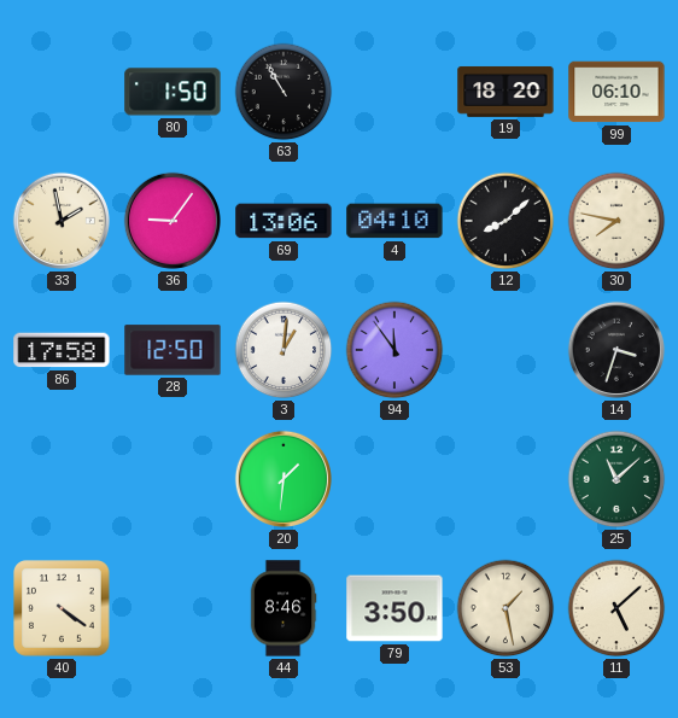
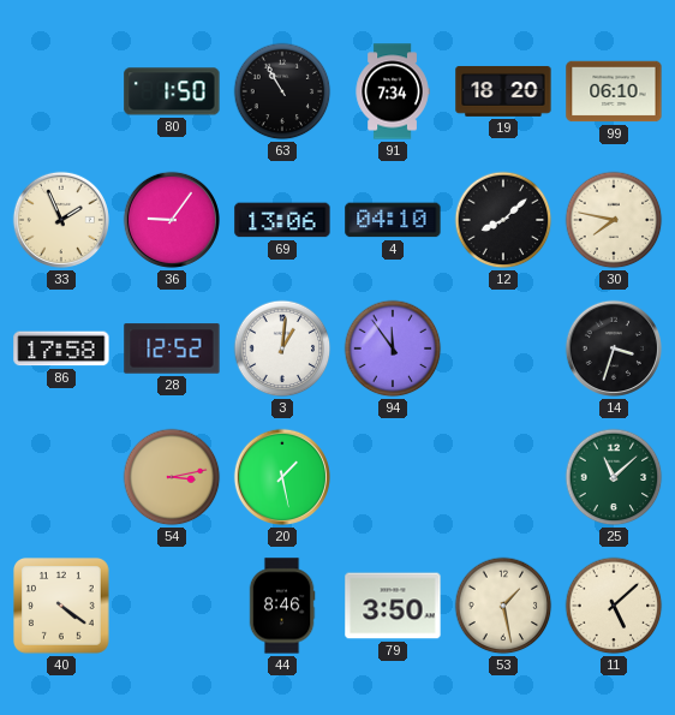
91: none -> 7:34
33: 1:58 -> 1:56
28: 12:50 -> 12:52
54: none -> 3:13
20: 1:31 -> 1:28
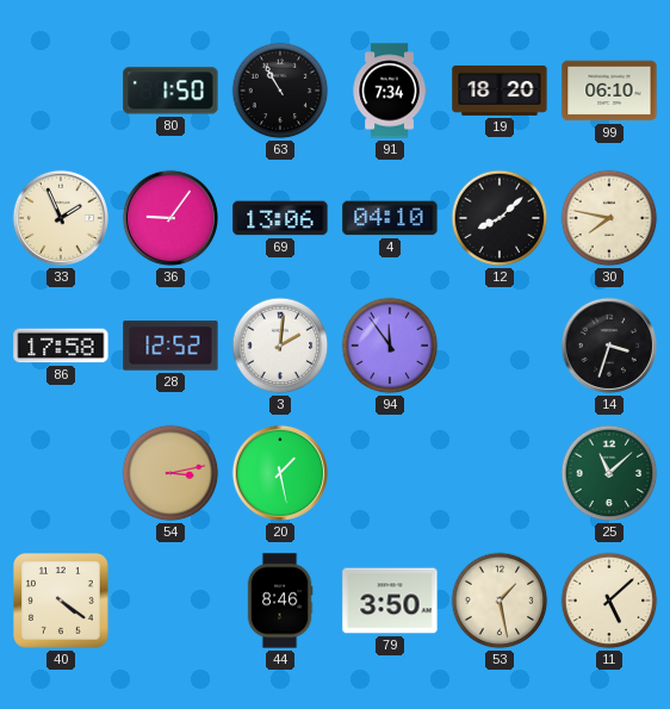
3: 1:01 -> 2:01
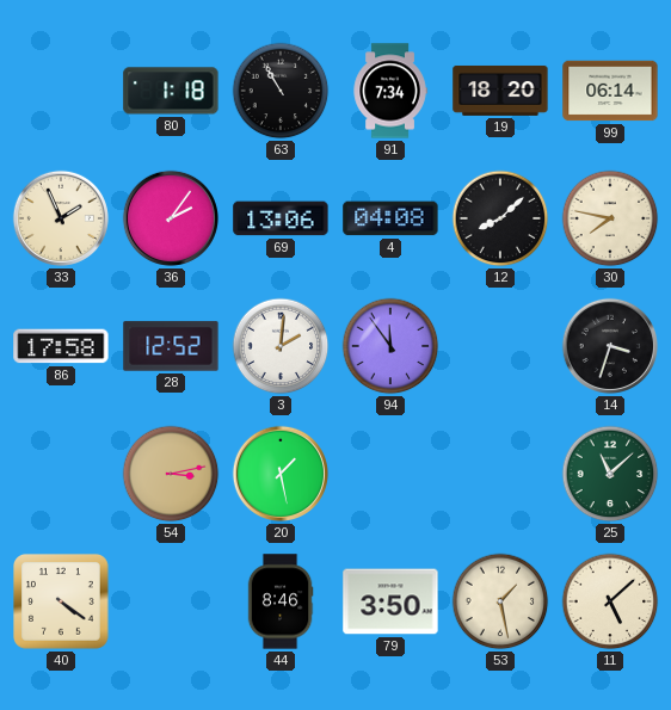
80: 1:50 -> 1:18
99: 06:10 -> 06:14
36: 9:06 -> 2:06
4: 04:10 -> 04:08
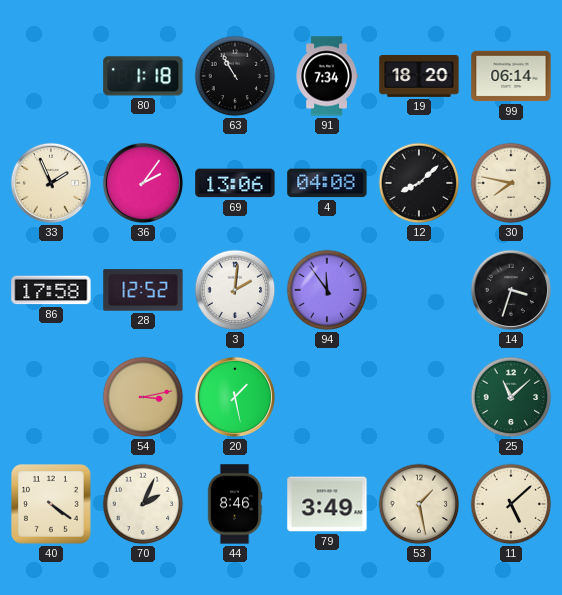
70: none -> 2:04
79: 3:50 -> 3:49
